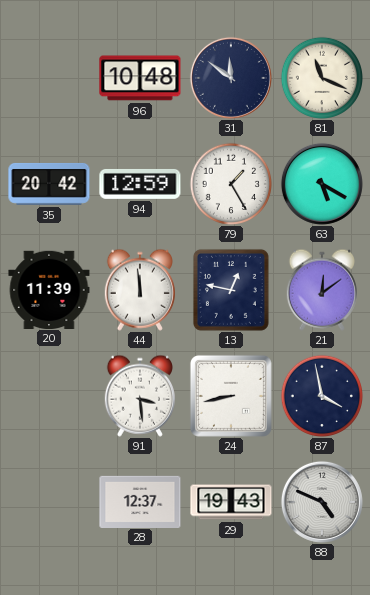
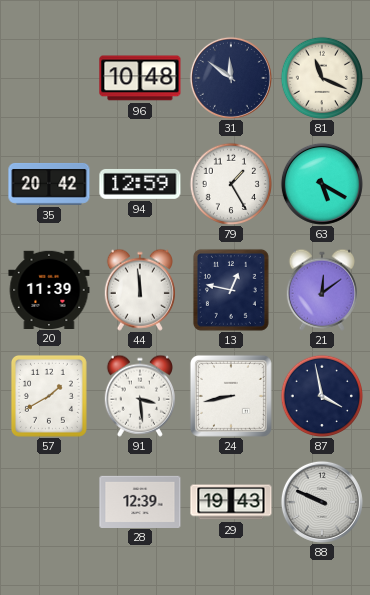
57: none -> 1:40
28: 12:37 -> 12:39
88: 4:49 -> 9:49
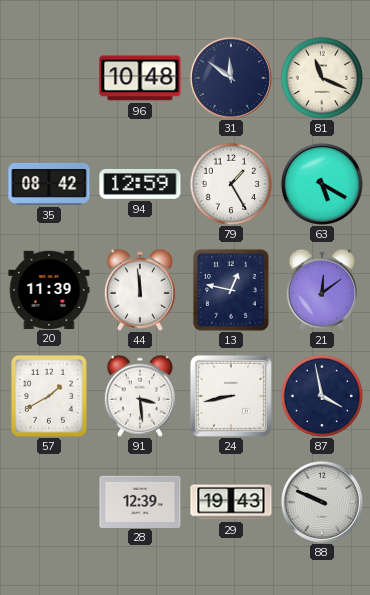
35: 20:42 -> 08:42
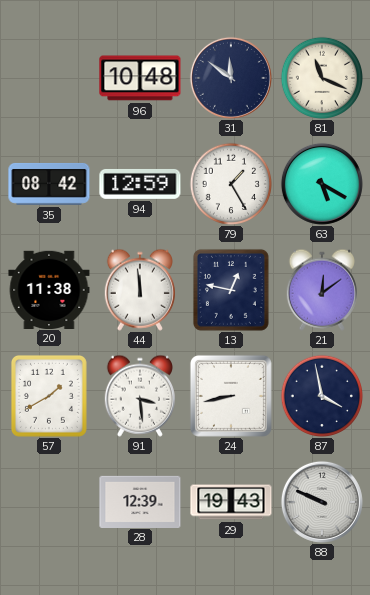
20: 11:39 -> 11:38
